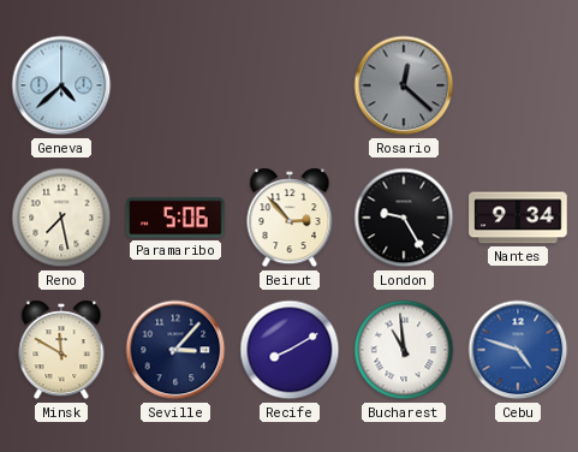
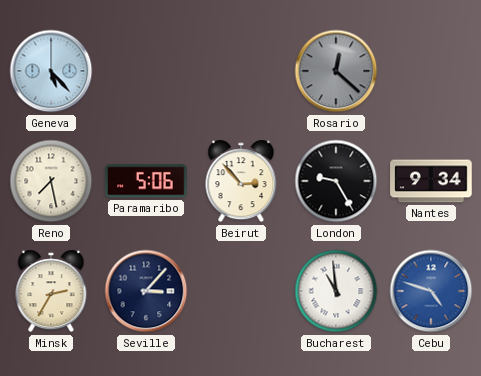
Geneva: 4:38 -> 5:23
Minsk: 11:50 -> 2:35
Recife: 8:10 -> none
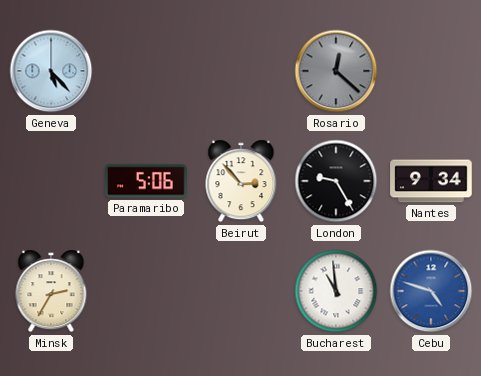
Reno: 7:28 -> none
Seville: 3:07 -> none
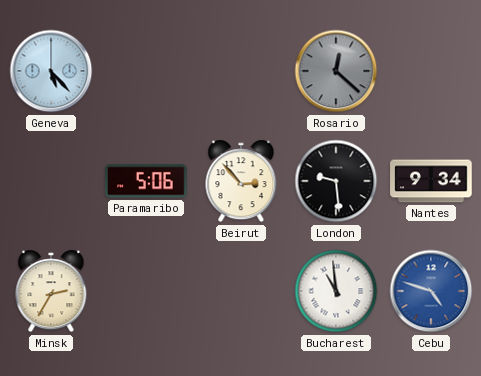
London: 9:25 -> 9:29
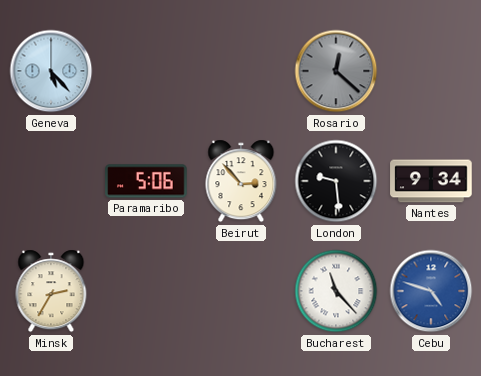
Bucharest: 10:59 -> 11:23
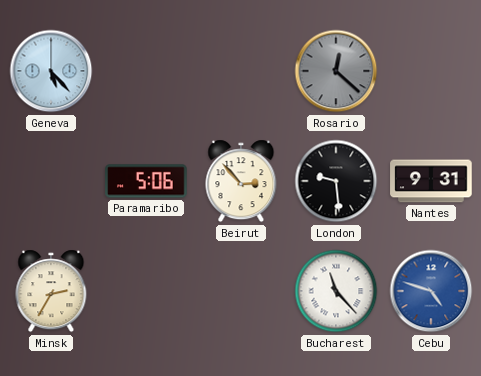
Nantes: 9:34 -> 9:31
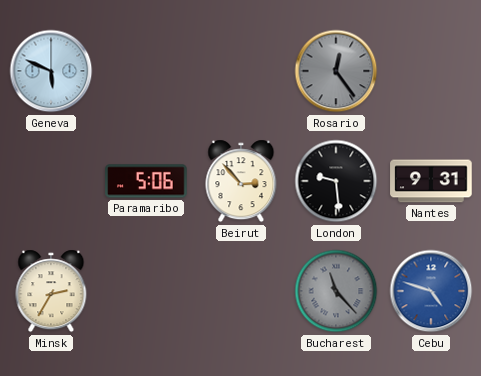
Geneva: 5:23 -> 5:49
Rosario: 12:22 -> 12:24
Bucharest dial: white -> grey
